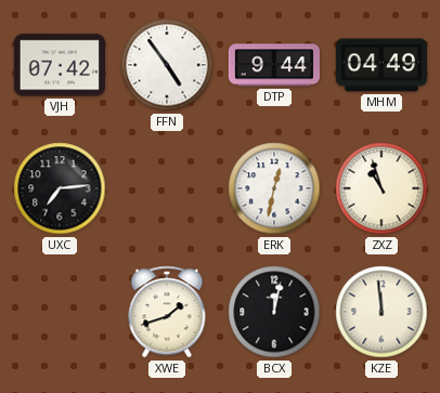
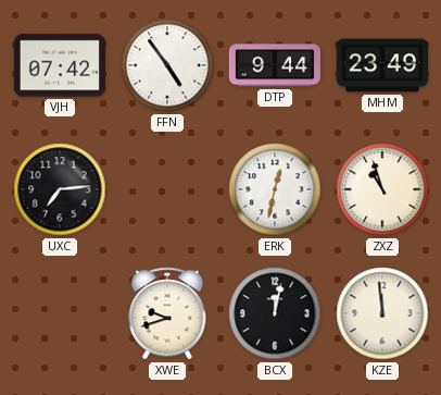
MHM: 04:49 -> 23:49
XWE: 1:42 -> 9:42
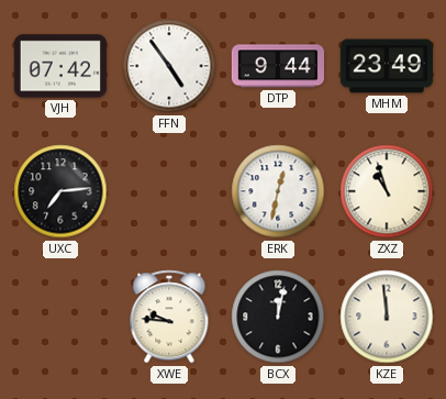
XWE: 9:42 -> 9:46
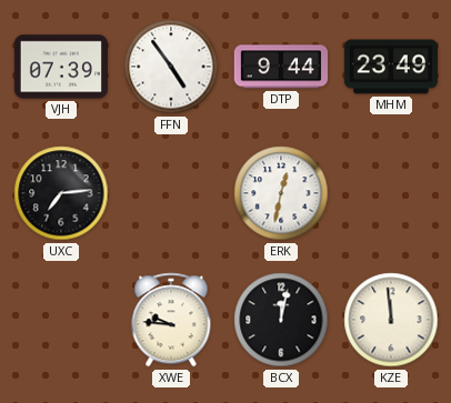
VJH: 07:42 -> 07:39
ZXZ: 10:57 -> none
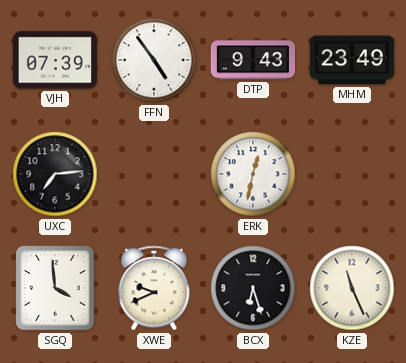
DTP: 9:44 -> 9:43
SGQ: none -> 3:59
XWE: 9:46 -> 9:41
BCX: 12:02 -> 6:27
KZE: 11:59 -> 11:26
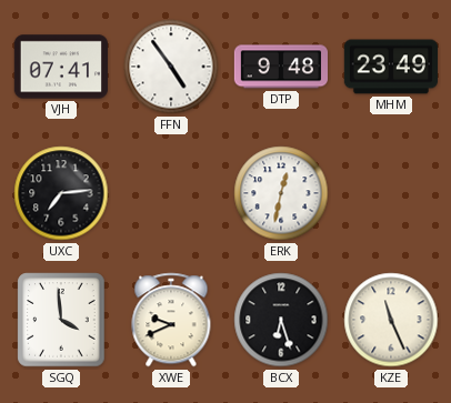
VJH: 07:39 -> 07:41
DTP: 9:43 -> 9:48
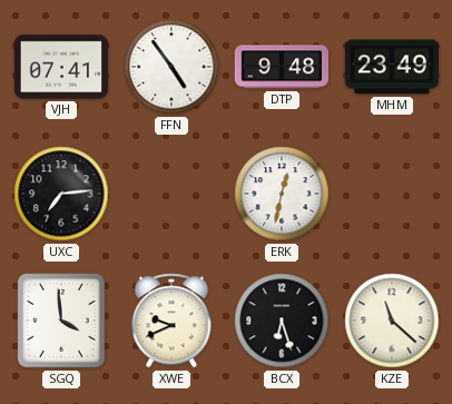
KZE: 11:26 -> 11:22
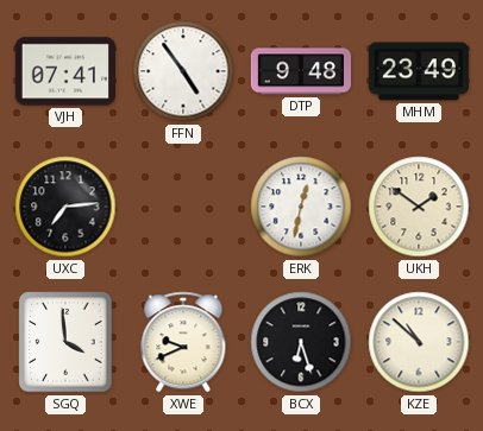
UKH: none -> 1:51
KZE: 11:22 -> 10:52
